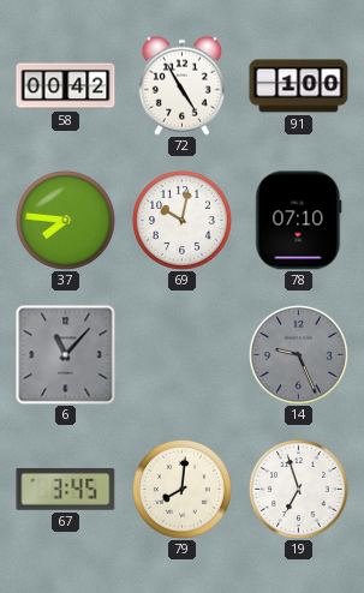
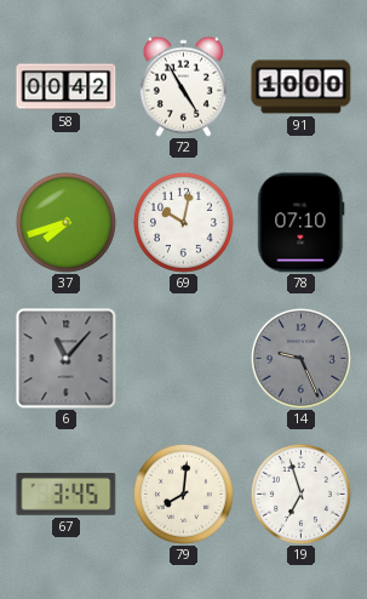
91: 1:00 -> 10:00
37: 7:46 -> 7:42
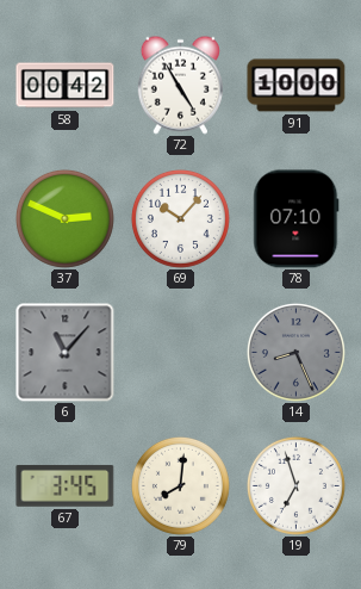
37: 7:42 -> 2:49
69: 10:02 -> 10:07
14: 9:26 -> 8:26
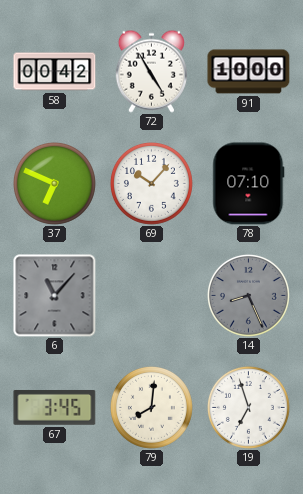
37: 2:49 -> 6:49
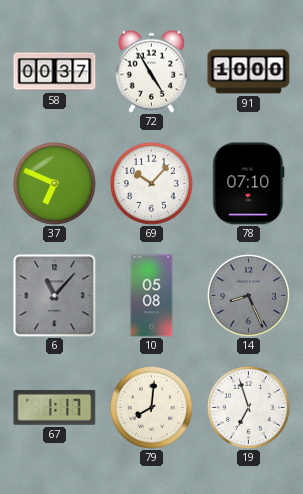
58: 00:42 -> 00:37
10: none -> 05:08
67: 3:45 -> 1:17
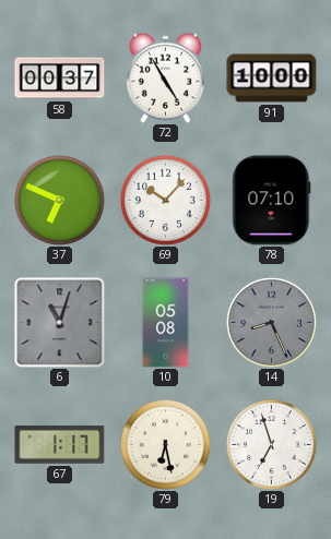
6: 11:07 -> 11:03
79: 8:01 -> 6:28
